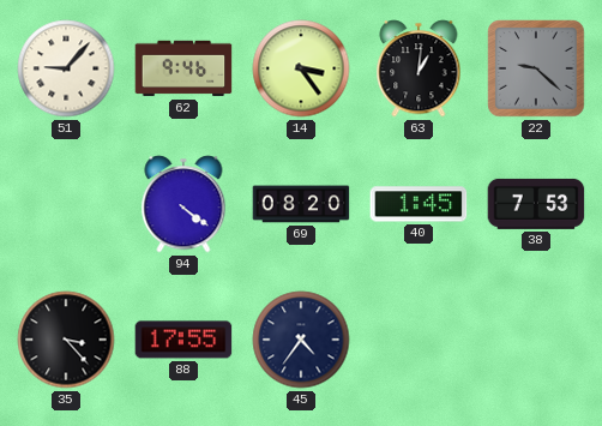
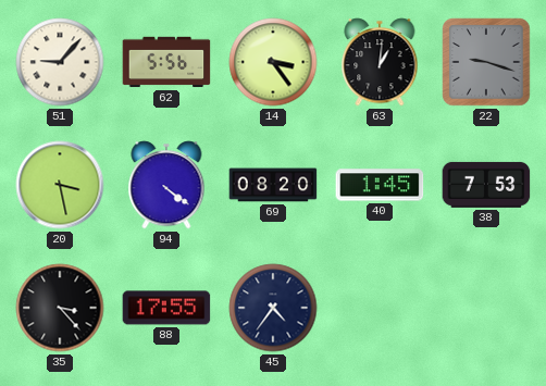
62: 9:46 -> 5:56
22: 9:22 -> 9:18
20: none -> 3:28
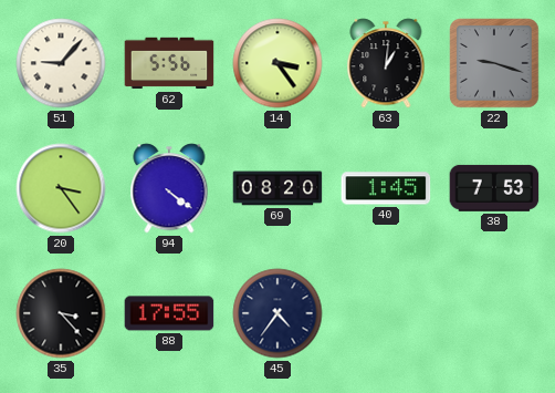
20: 3:28 -> 3:24
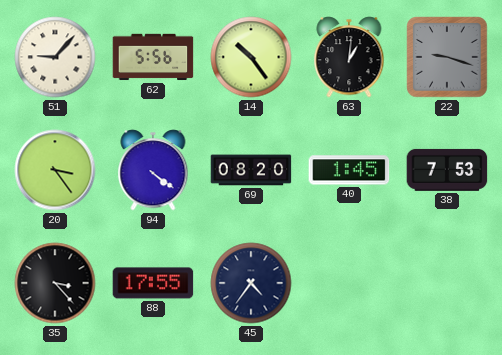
14: 3:24 -> 10:24
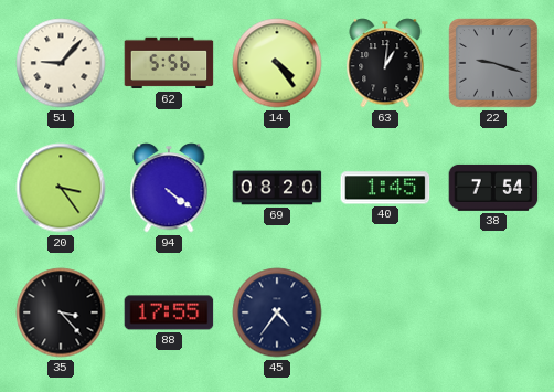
14: 10:24 -> 4:24
38: 7:53 -> 7:54
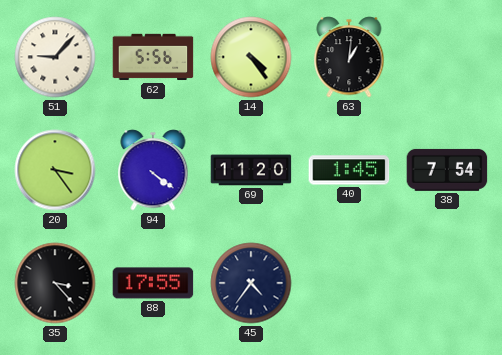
22: 9:18 -> none
69: 08:20 -> 11:20
